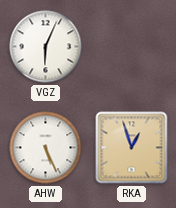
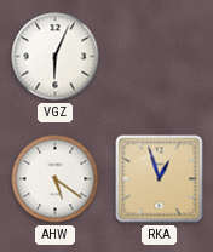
AHW: 5:26 -> 5:21
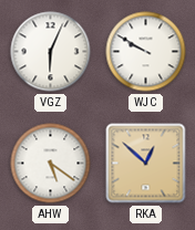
WJC: none -> 9:50
RKA: 12:57 -> 12:52
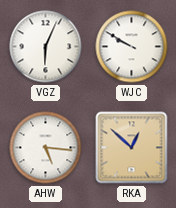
AHW: 5:21 -> 5:16
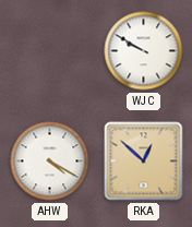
VGZ: 6:04 -> none
AHW: 5:16 -> 4:20
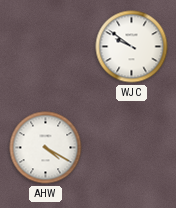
WJC: 9:50 -> 9:51
RKA: 12:52 -> none
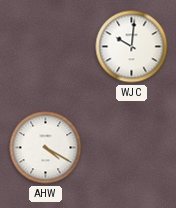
WJC: 9:51 -> 10:01
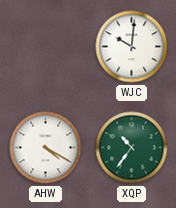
XQP: none -> 10:36
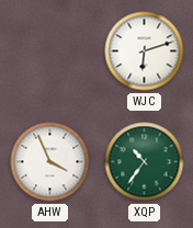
WJC: 10:01 -> 6:12
AHW: 4:20 -> 3:56
